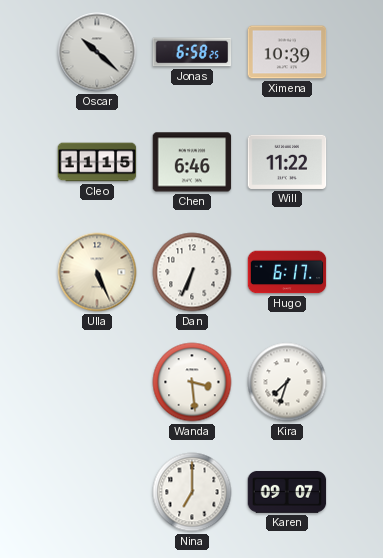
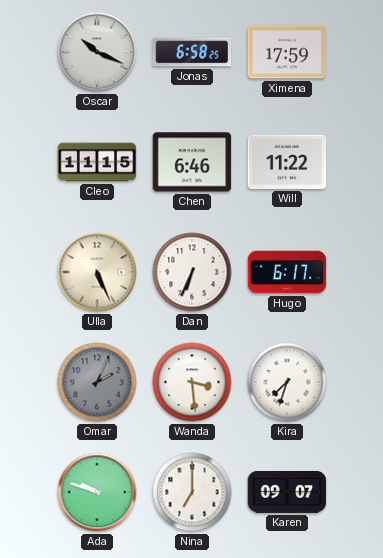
Oscar: 10:22 -> 10:19
Ximena: 10:39 -> 17:59
Omar: none -> 2:04
Ada: none -> 9:48
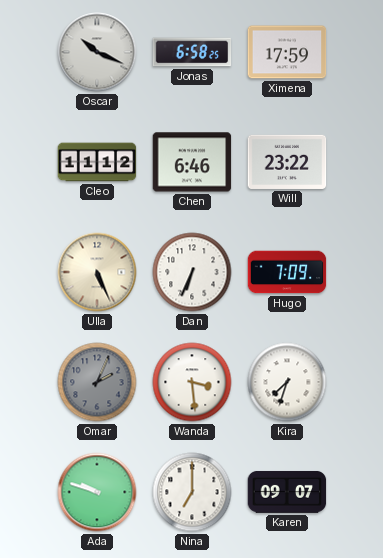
Cleo: 11:15 -> 11:12
Will: 11:22 -> 23:22
Hugo: 6:17 -> 7:09
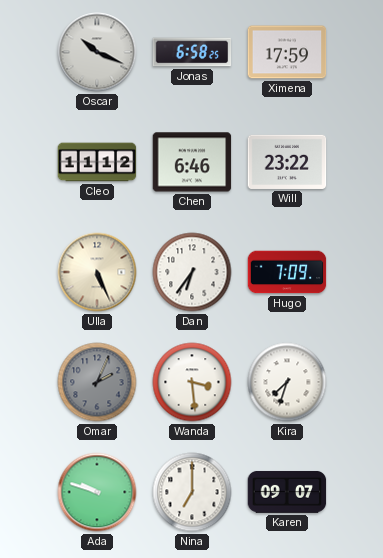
Dan: 6:34 -> 6:36
